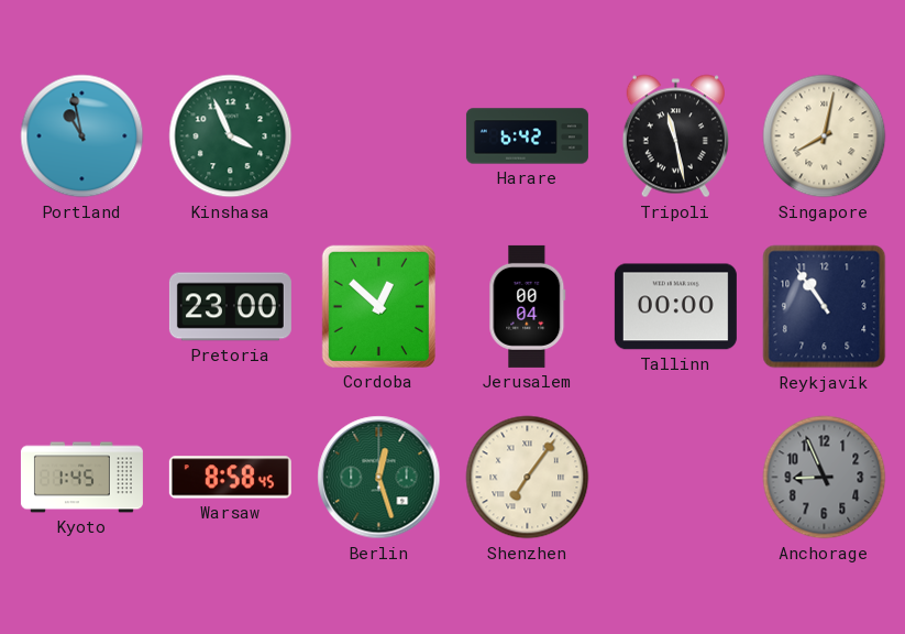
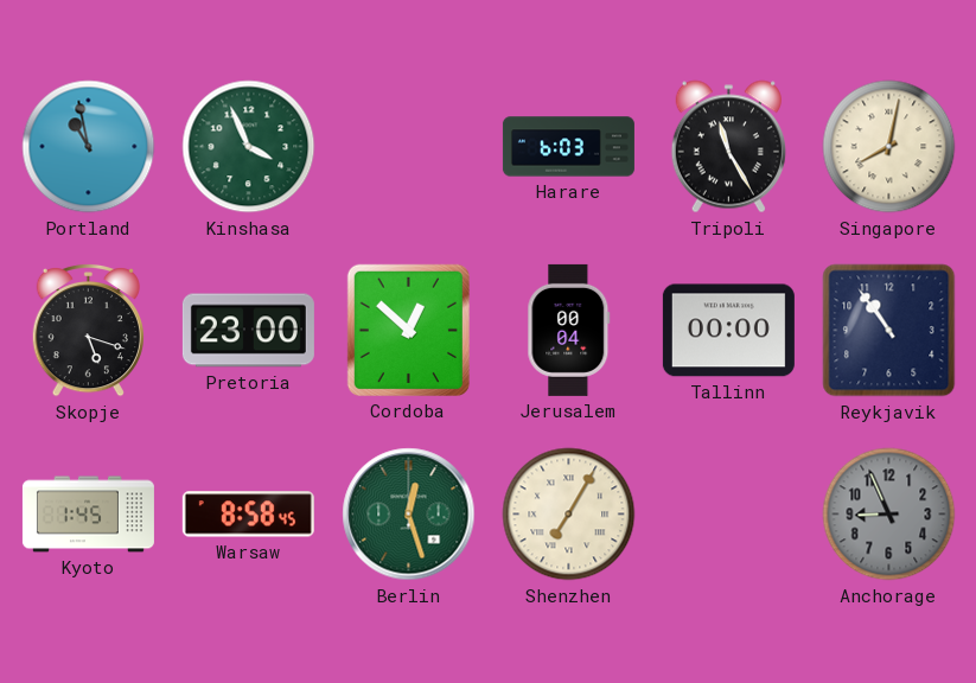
Harare: 6:42 -> 6:03
Tripoli: 11:28 -> 11:25
Skopje: none -> 5:18
Shenzhen: 7:06 -> 7:05
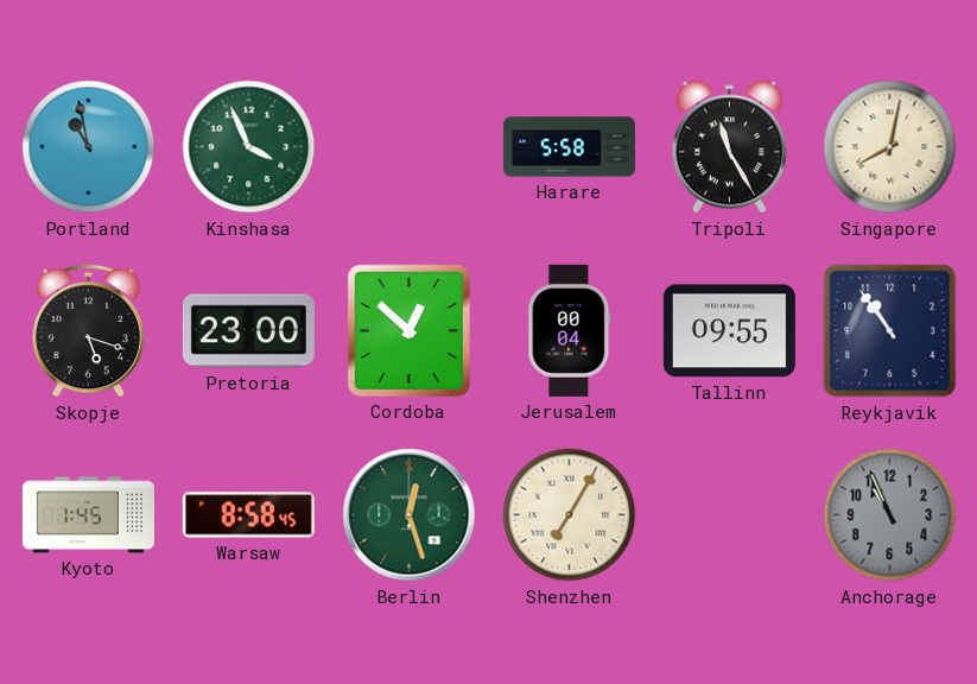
Harare: 6:03 -> 5:58
Tallinn: 00:00 -> 09:55
Anchorage: 8:56 -> 10:56
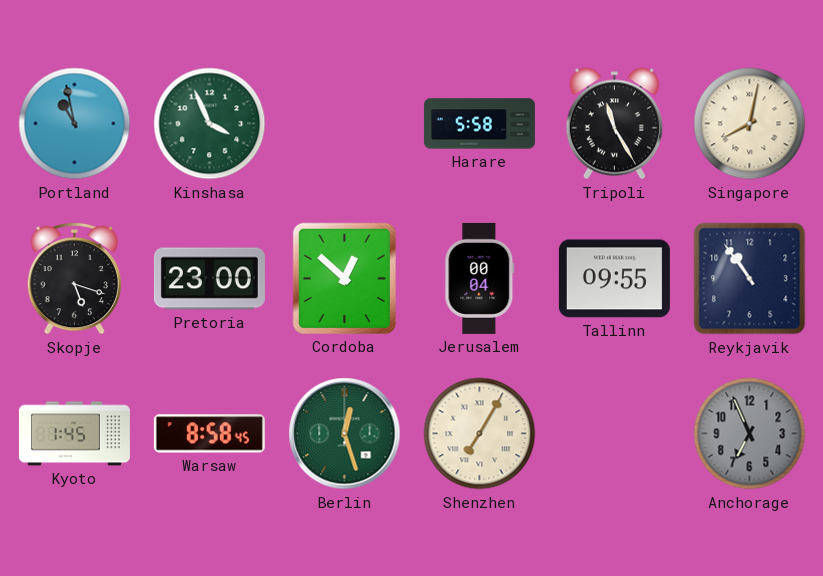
Anchorage: 10:56 -> 6:56
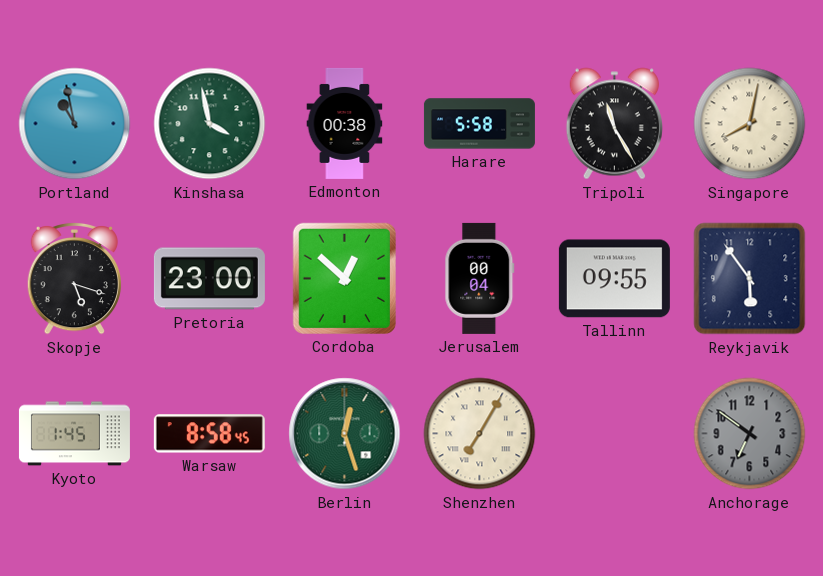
Kinshasa: 3:56 -> 3:58
Edmonton: none -> 00:38
Reykjavik: 10:54 -> 5:54
Anchorage: 6:56 -> 6:51
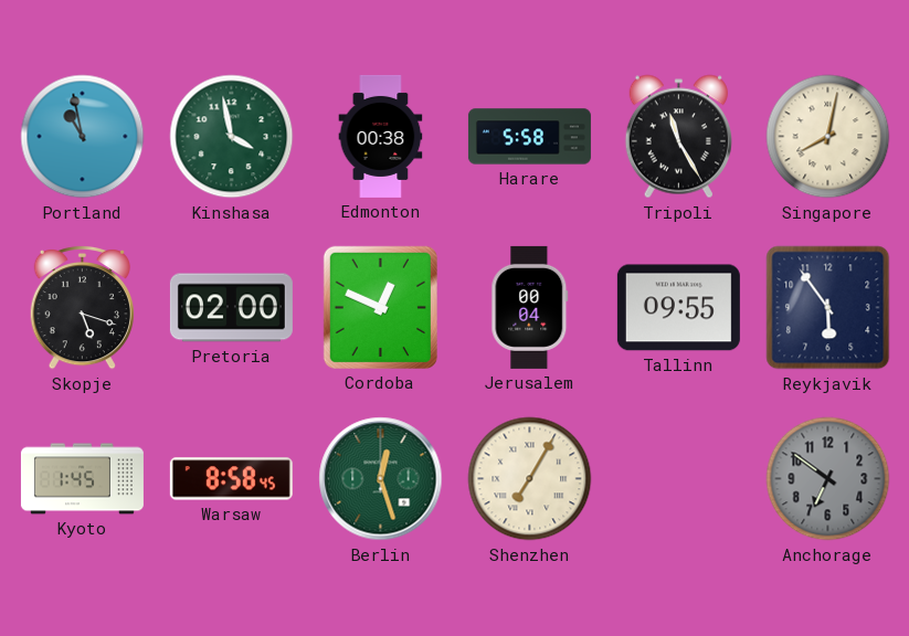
Pretoria: 23:00 -> 02:00
Cordoba: 12:52 -> 12:49
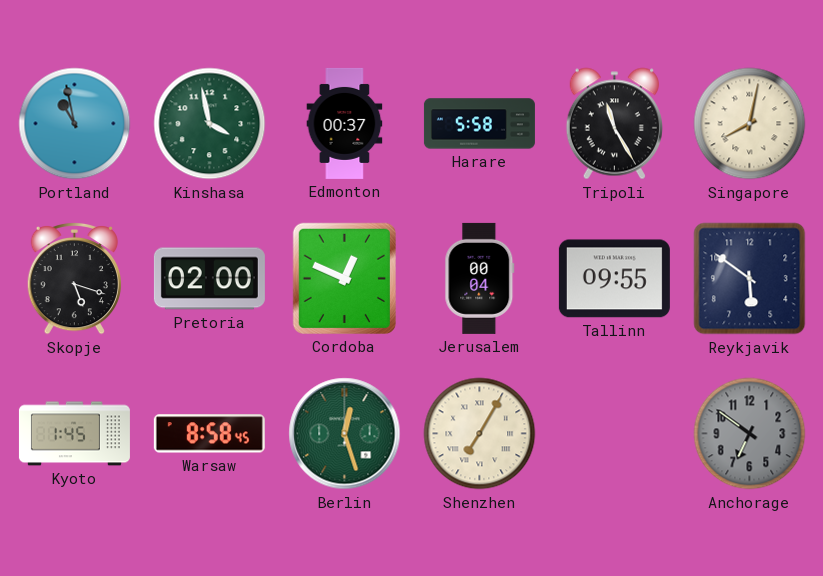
Edmonton: 00:38 -> 00:37
Reykjavik: 5:54 -> 5:51
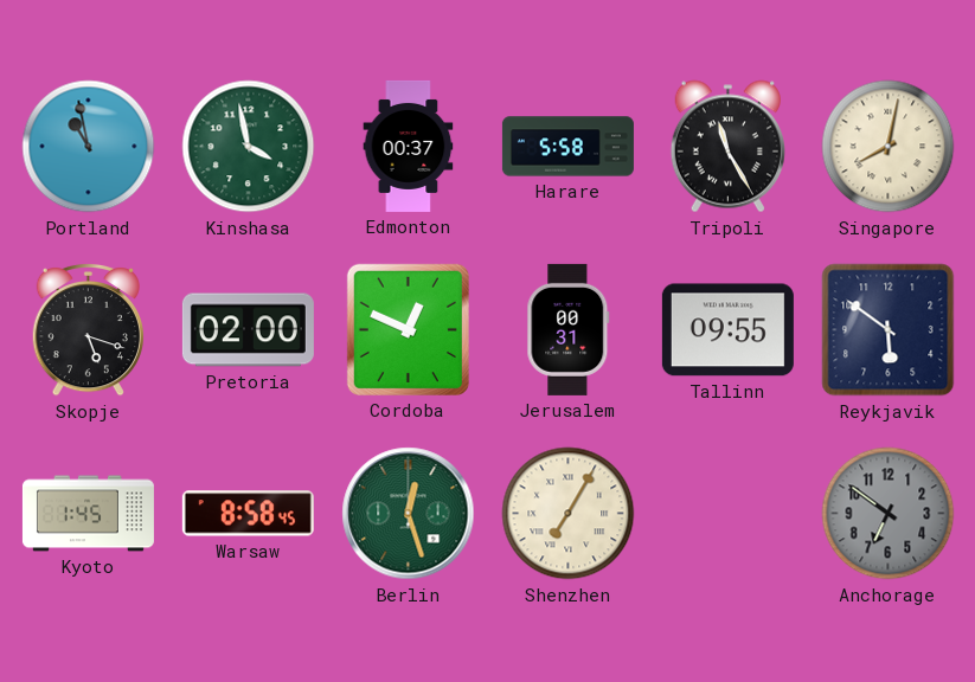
Jerusalem: 00:04 -> 00:31
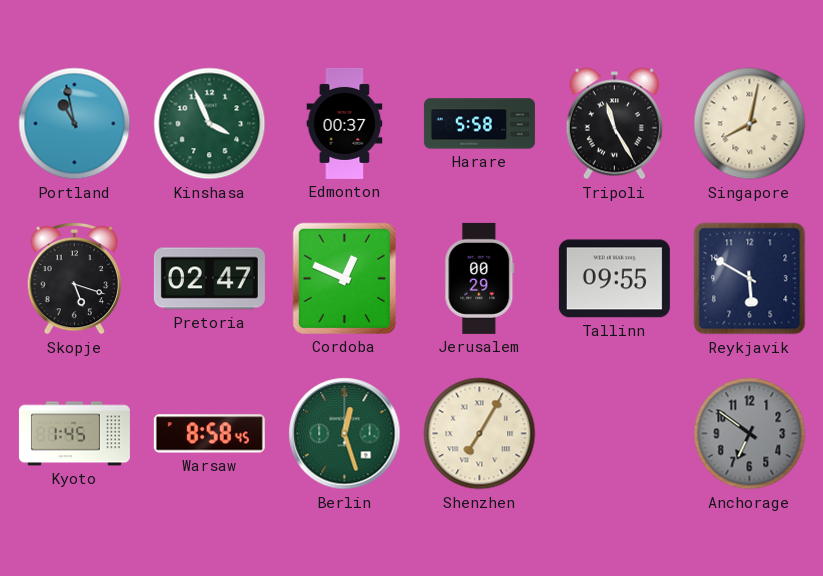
Kinshasa: 3:58 -> 3:56
Pretoria: 02:00 -> 02:47
Jerusalem: 00:31 -> 00:29
Reykjavik: 5:51 -> 5:50
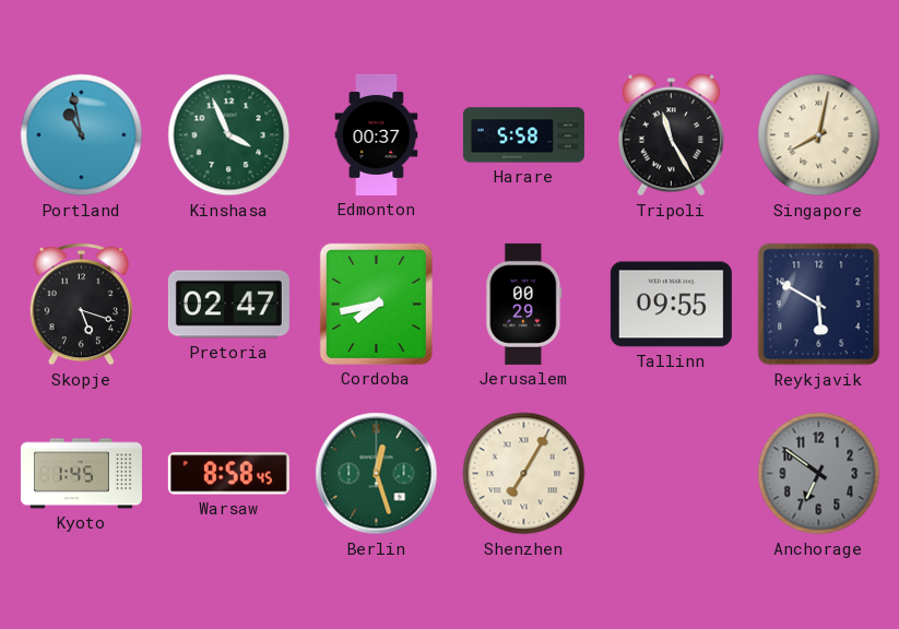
Cordoba: 12:49 -> 7:43
